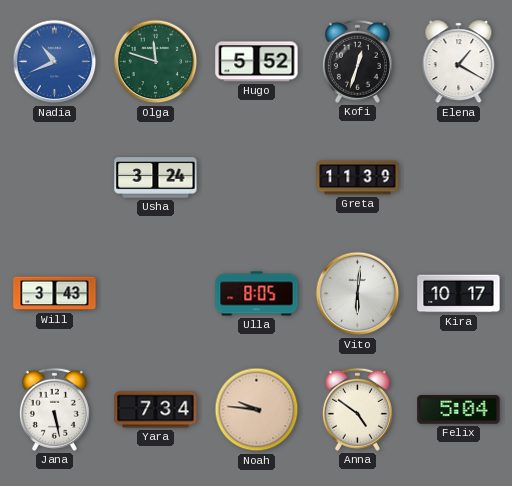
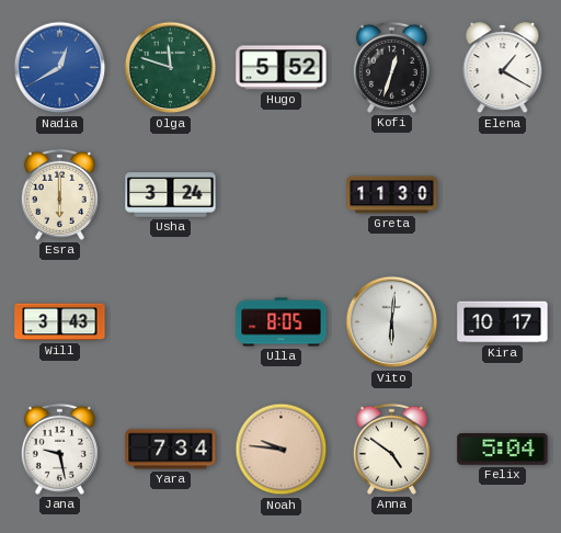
Nadia: 10:41 -> 12:40
Esra: none -> 6:00
Greta: 11:39 -> 11:30
Jana: 5:28 -> 9:28
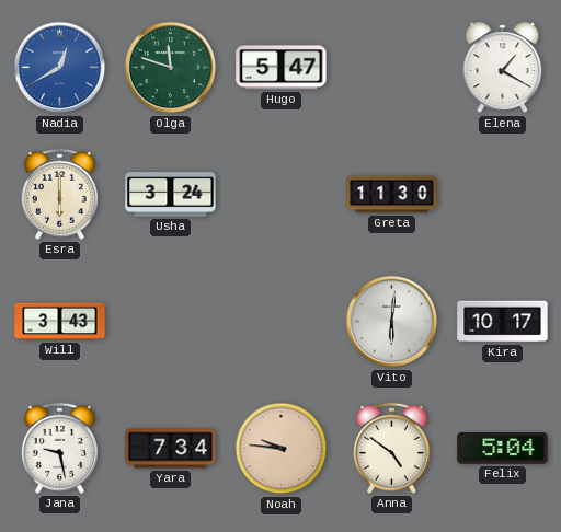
Hugo: 5:52 -> 5:47
Kofi: 12:33 -> none
Ulla: 8:05 -> none
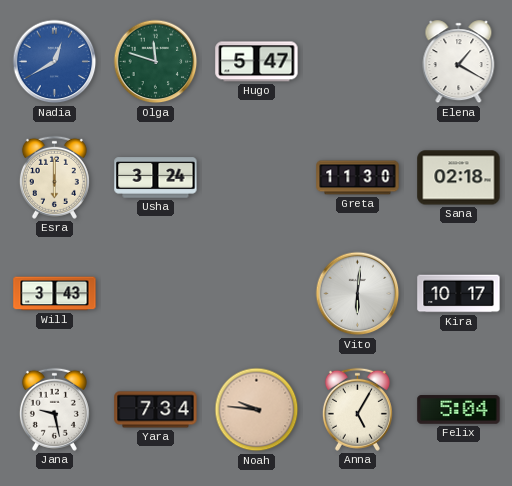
Sana: none -> 02:18
Anna: 4:51 -> 5:05
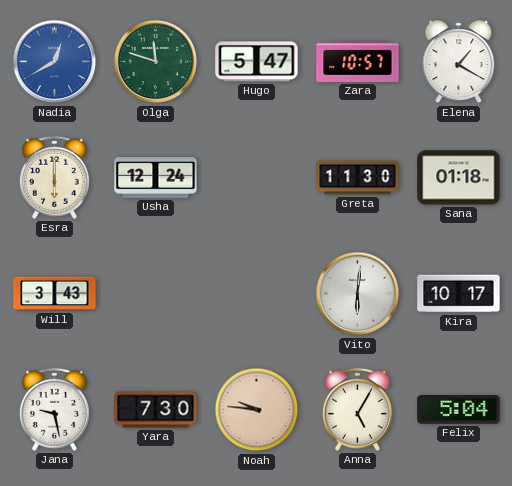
Zara: none -> 10:57
Usha: 3:24 -> 12:24
Sana: 02:18 -> 01:18
Yara: 7:34 -> 7:30
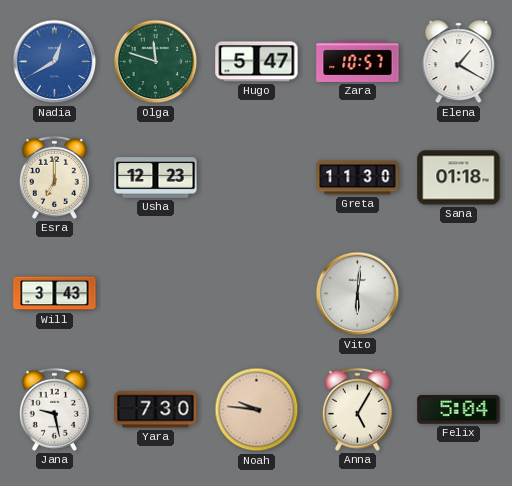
Esra: 6:00 -> 7:00
Usha: 12:24 -> 12:23
Kira: 10:17 -> none
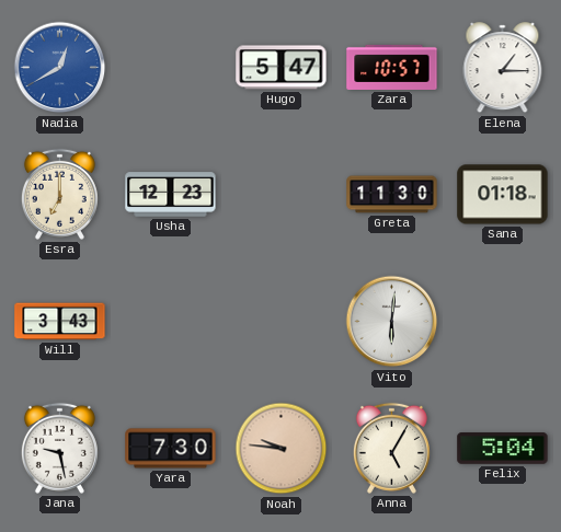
Olga: 11:48 -> none
Elena: 1:20 -> 1:15
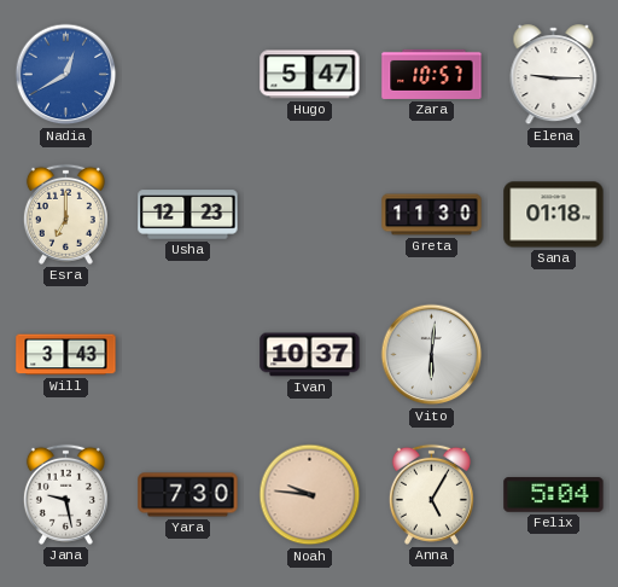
Elena: 1:15 -> 9:15
Ivan: none -> 10:37
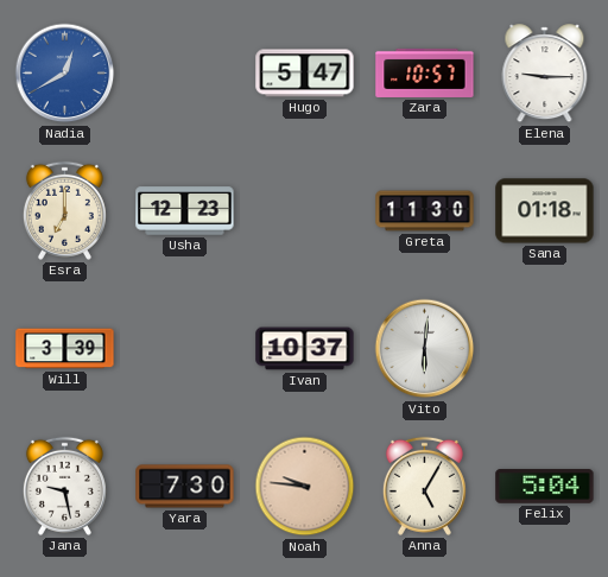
Will: 3:43 -> 3:39
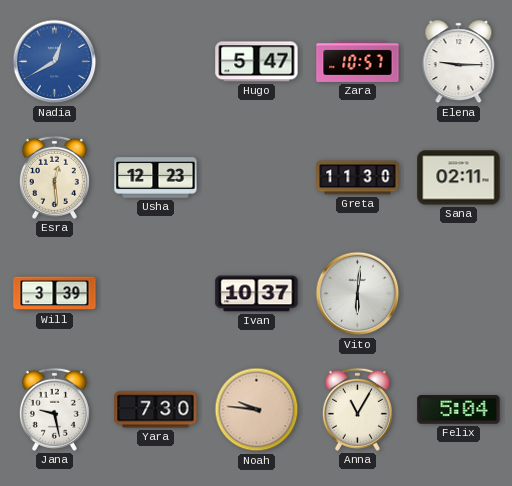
Esra: 7:00 -> 12:29
Sana: 01:18 -> 02:11
Anna: 5:05 -> 11:05
